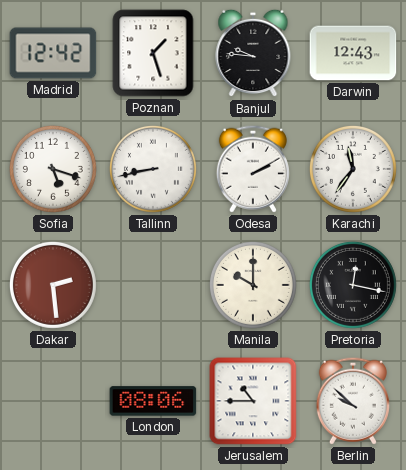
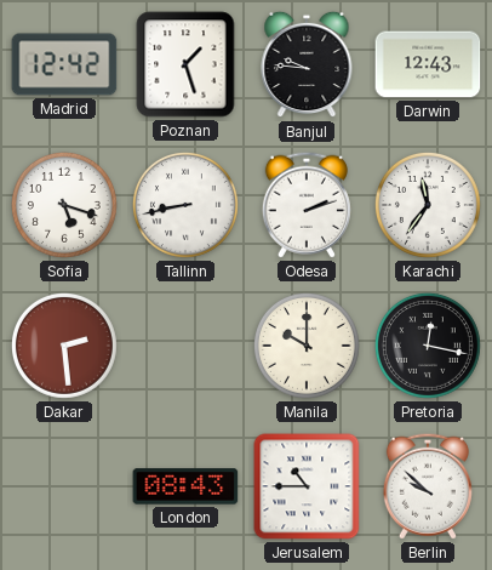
Odesa: 2:10 -> 2:12
London: 08:06 -> 08:43
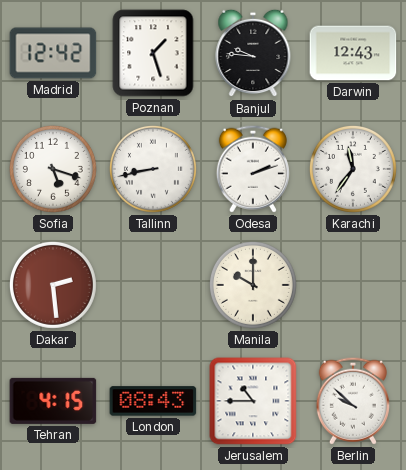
Pretoria: 12:17 -> none
Tehran: none -> 4:15
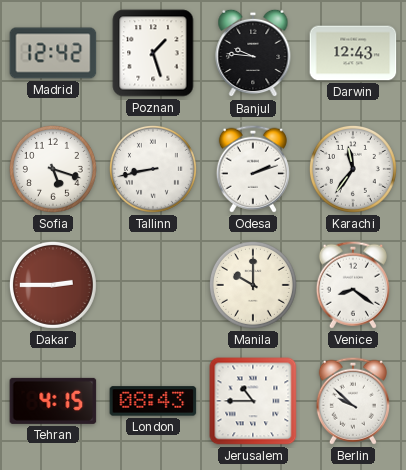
Dakar: 2:29 -> 2:45
Venice: none -> 8:21
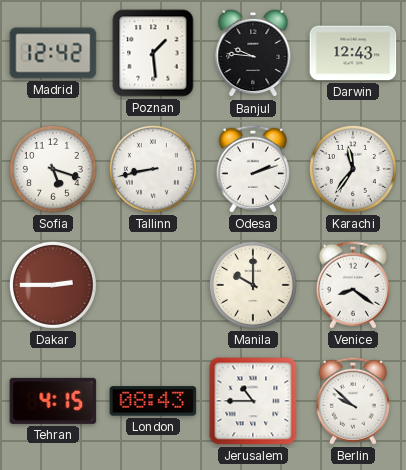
Poznan: 1:27 -> 1:29
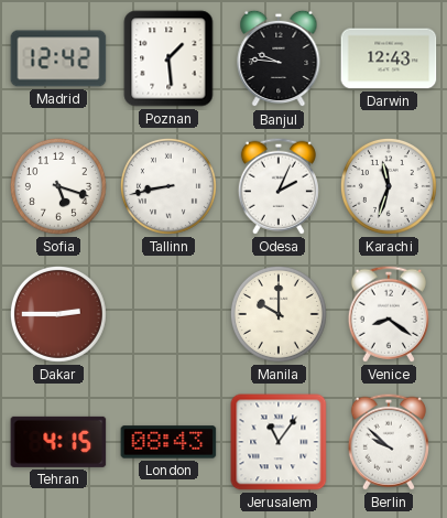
Odesa: 2:12 -> 2:04
Karachi: 11:36 -> 11:33
Jerusalem: 10:45 -> 11:06
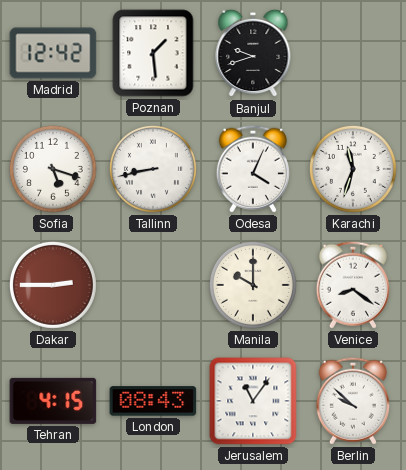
Banjul: 9:46 -> 9:42
Darwin: 12:43 -> none
Odesa: 2:04 -> 4:04
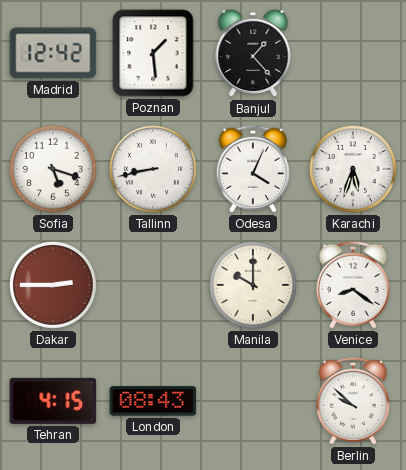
Banjul: 9:42 -> 1:23
Karachi: 11:33 -> 5:33
Jerusalem: 11:06 -> none
